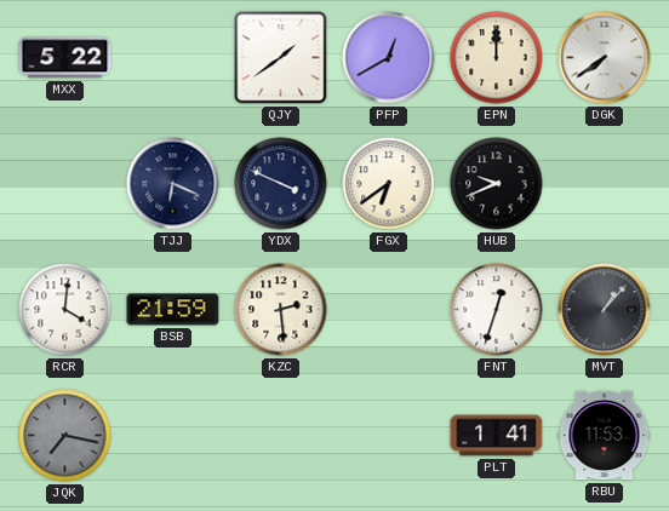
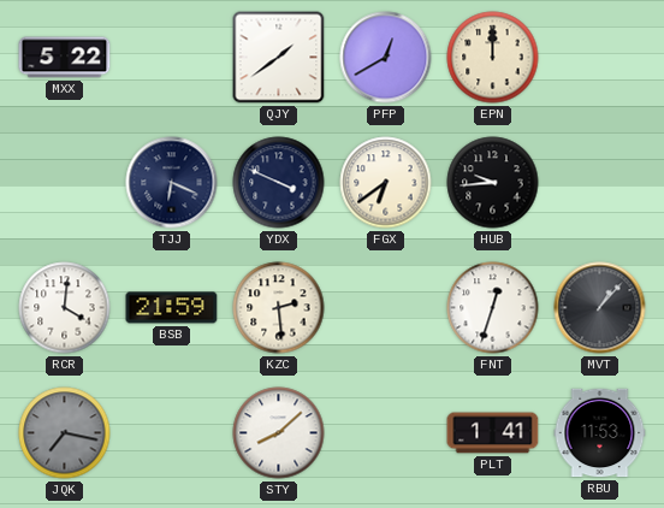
DGK: 7:39 -> none
HUB: 9:41 -> 9:44
STY: none -> 8:08
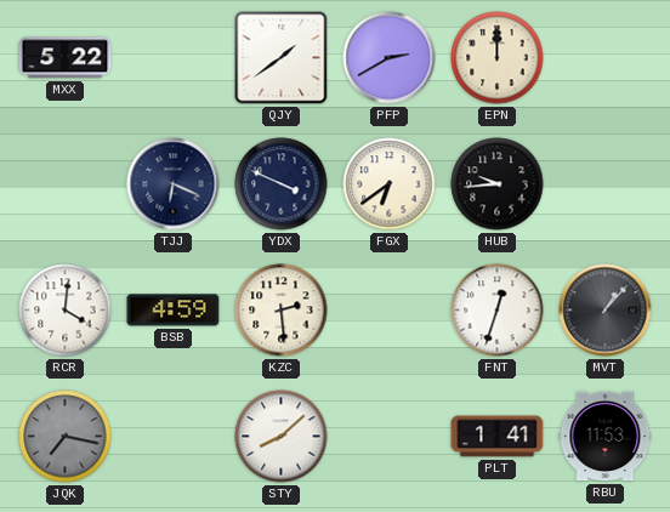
PFP: 12:40 -> 2:40
BSB: 21:59 -> 4:59
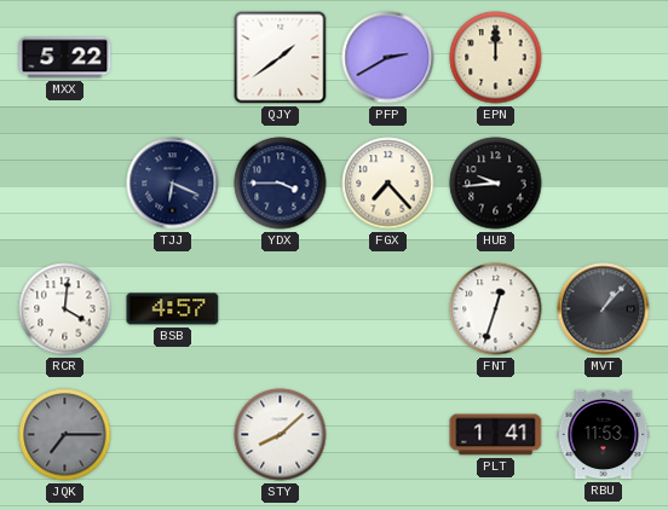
YDX: 3:49 -> 3:45
FGX: 6:39 -> 7:23
BSB: 4:59 -> 4:57
KZC: 2:29 -> none
JQK: 7:17 -> 7:15
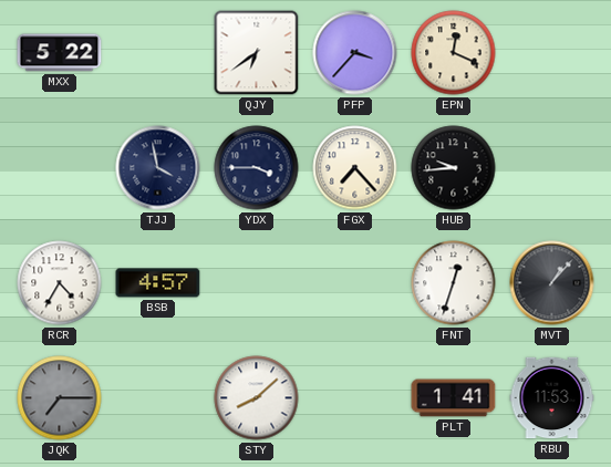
QJY: 1:39 -> 6:39
PFP: 2:40 -> 3:37
EPN: 12:00 -> 12:19
TJJ: 6:19 -> 3:58
RCR: 4:01 -> 4:35
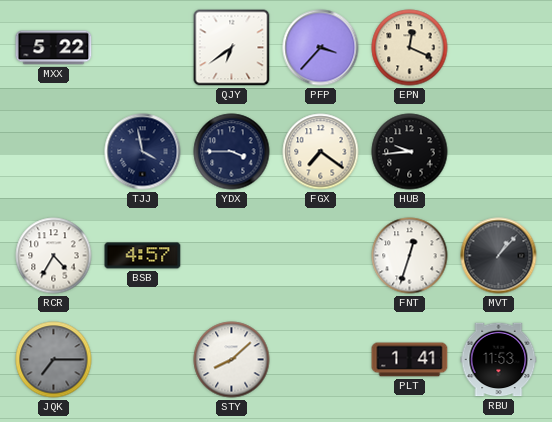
FGX: 7:23 -> 7:21
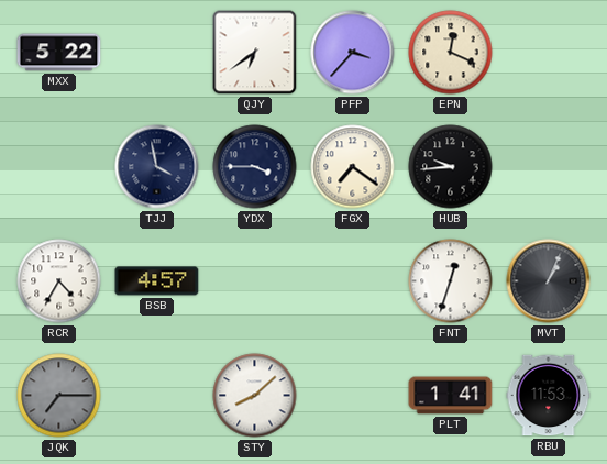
MVT: 1:07 -> 1:04
